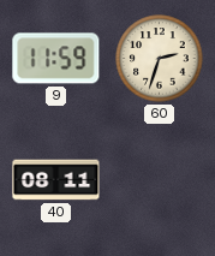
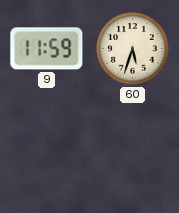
60: 2:33 -> 5:33
40: 08:11 -> none
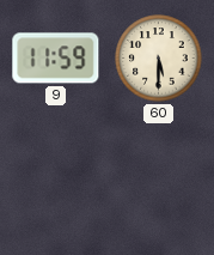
60: 5:33 -> 5:30
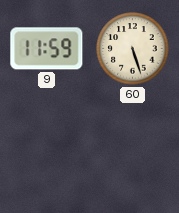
60: 5:30 -> 5:27
